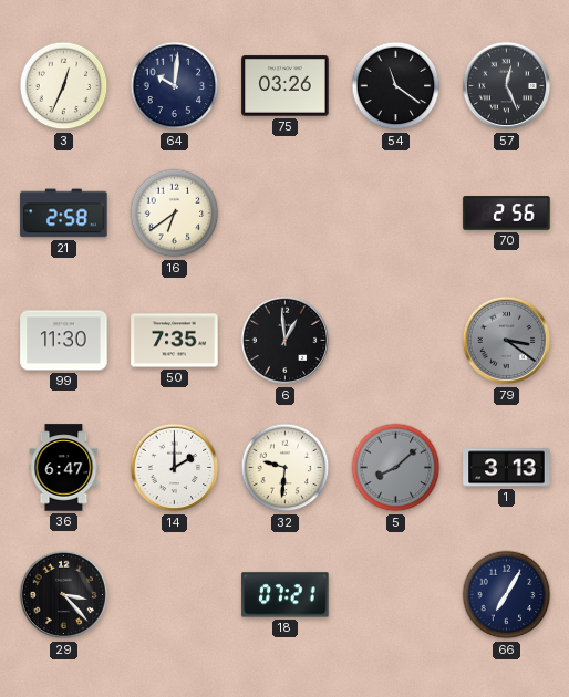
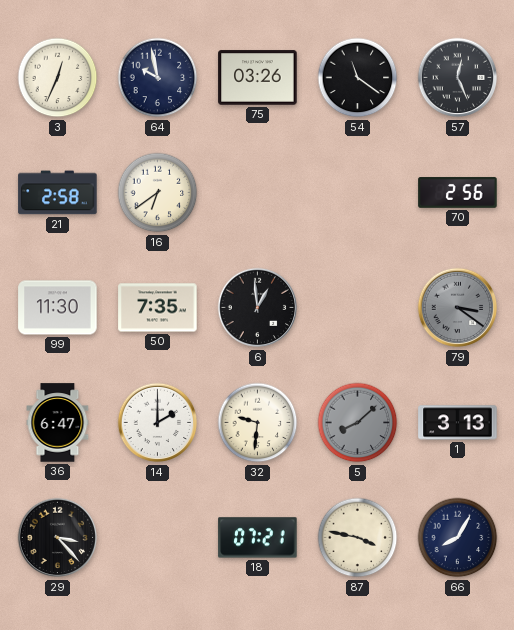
64: 10:01 -> 9:58
87: none -> 3:47
66: 7:05 -> 8:05
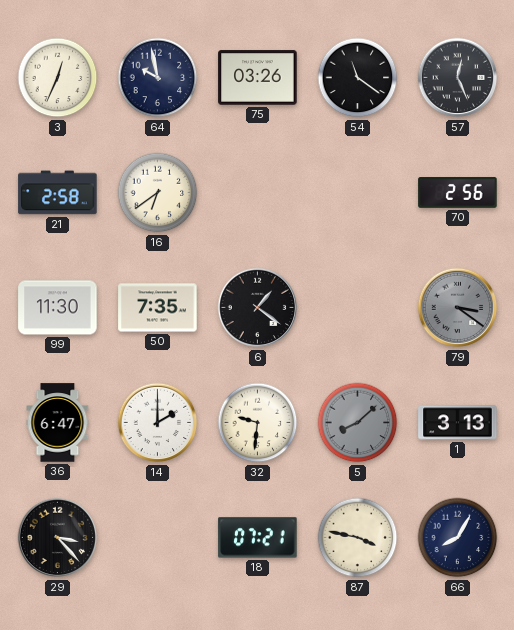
6: 12:59 -> 1:21
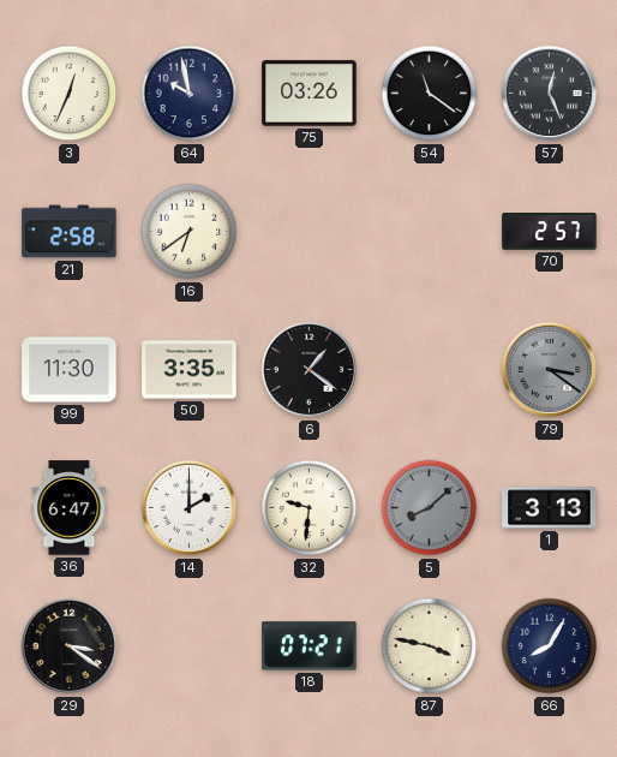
70: 2:56 -> 2:57
50: 7:35 -> 3:35
29: 3:23 -> 3:21
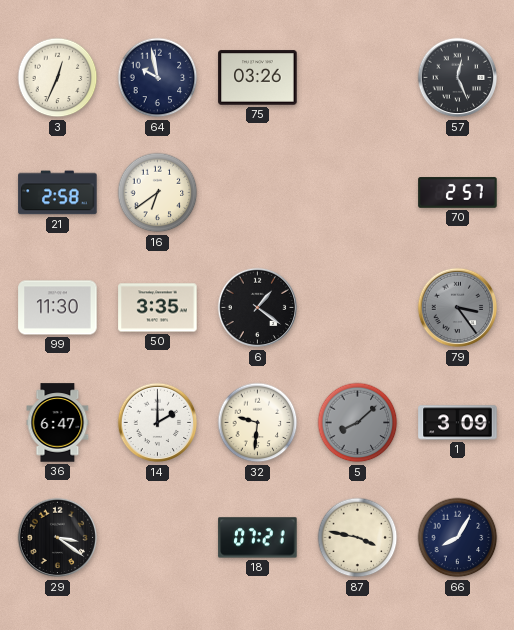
54: 11:21 -> none
79: 3:21 -> 3:24
1: 3:13 -> 3:09
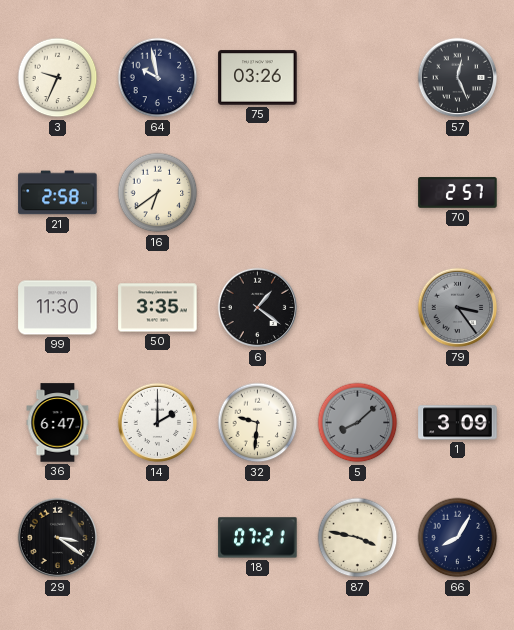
3: 12:34 -> 9:34
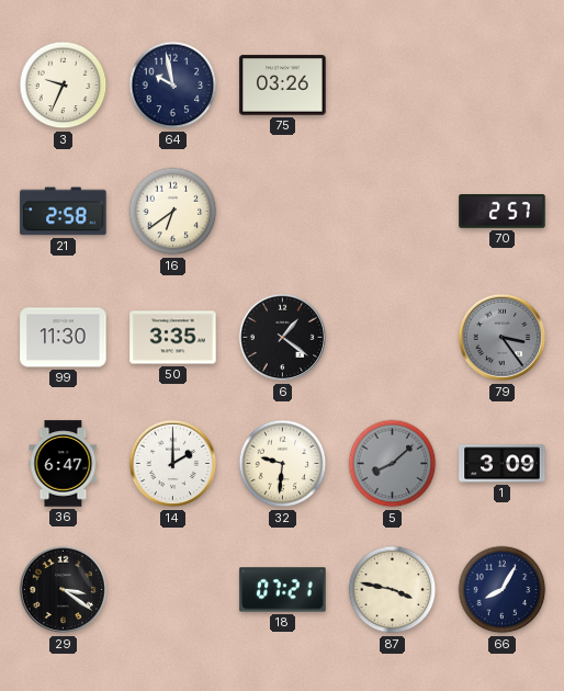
57: 12:26 -> none
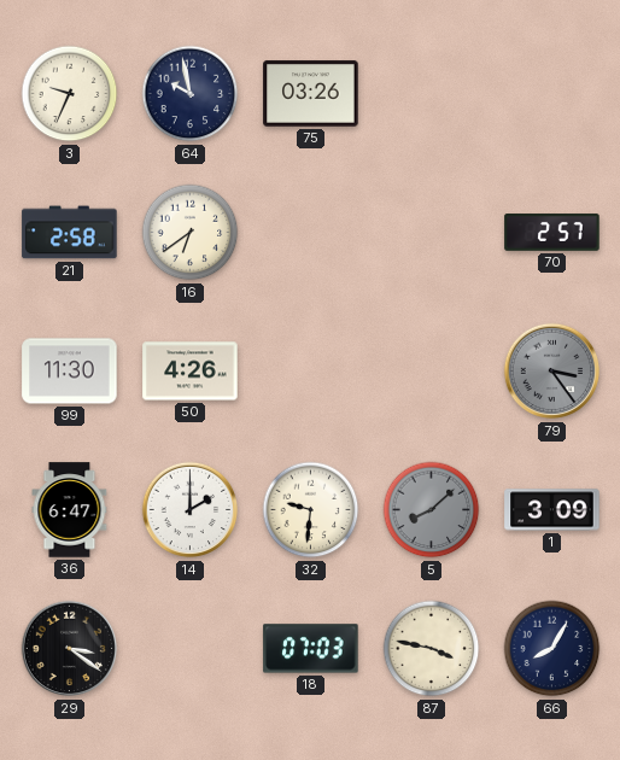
50: 3:35 -> 4:26
6: 1:21 -> none
18: 07:21 -> 07:03
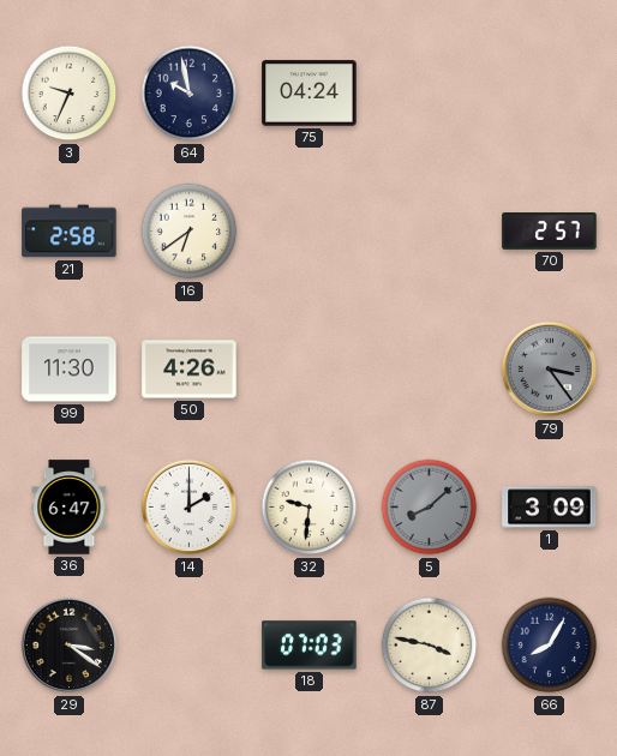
75: 03:26 -> 04:24
